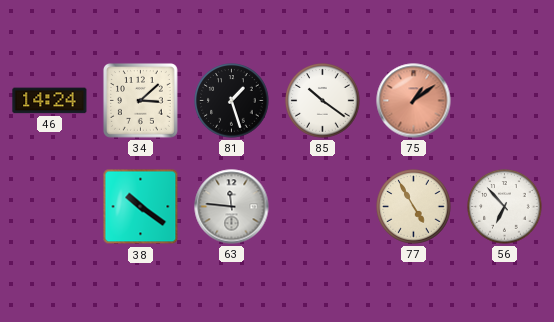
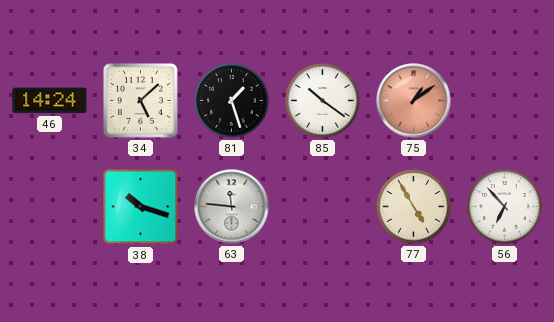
34: 3:08 -> 5:08
38: 10:21 -> 10:18
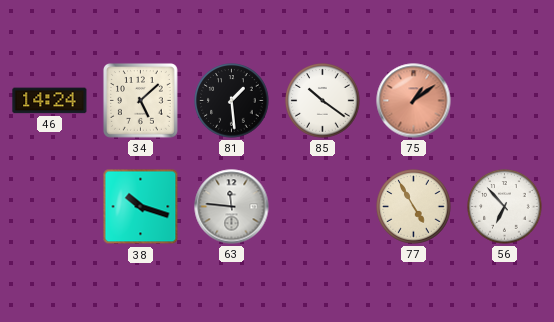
81: 1:27 -> 1:29
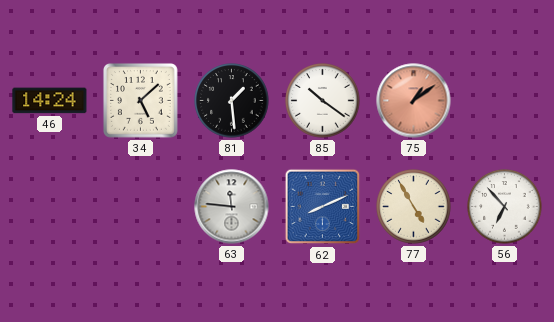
38: 10:18 -> none
62: none -> 8:11
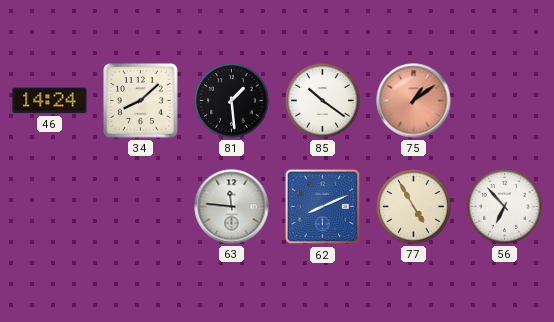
34: 5:08 -> 8:08
